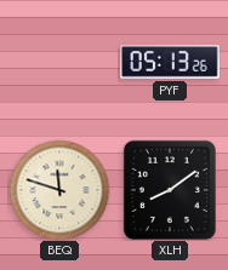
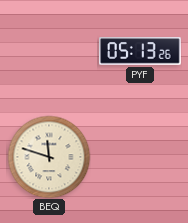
XLH: 8:09 -> none
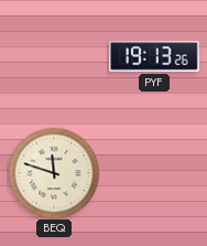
PYF: 05:13 -> 19:13
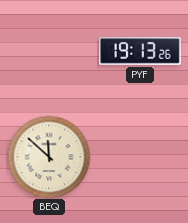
BEQ: 11:48 -> 11:52
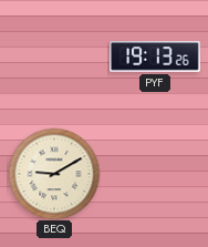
BEQ: 11:52 -> 9:10
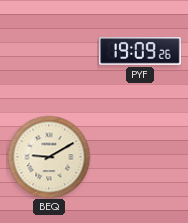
PYF: 19:13 -> 19:09
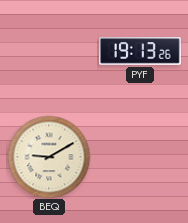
PYF: 19:09 -> 19:13
